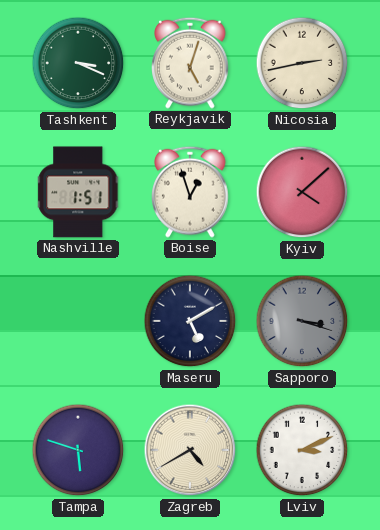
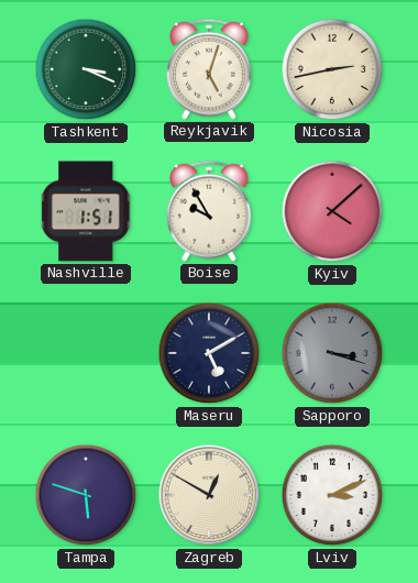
Boise: 12:57 -> 9:55
Zagreb: 4:40 -> 12:50
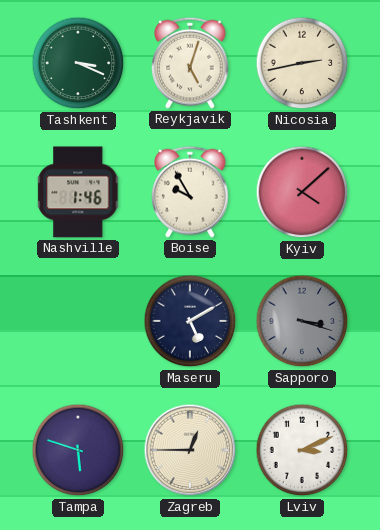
Nashville: 1:51 -> 1:46
Zagreb: 12:50 -> 12:45
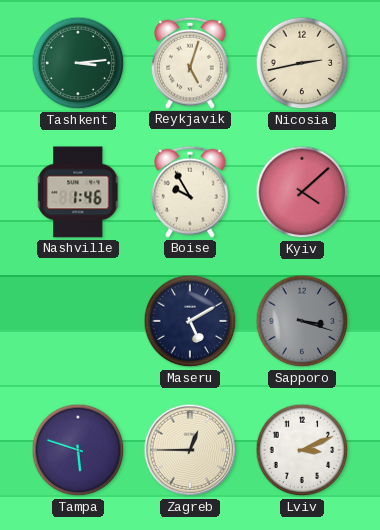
Tashkent: 3:19 -> 3:14
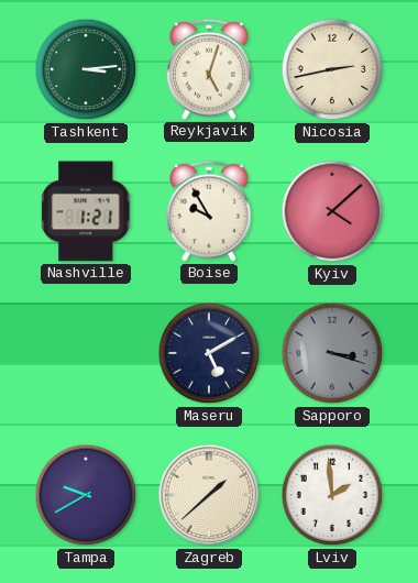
Nashville: 1:46 -> 1:21
Tampa: 5:48 -> 9:40
Zagreb: 12:45 -> 1:38
Lviv: 3:11 -> 1:59
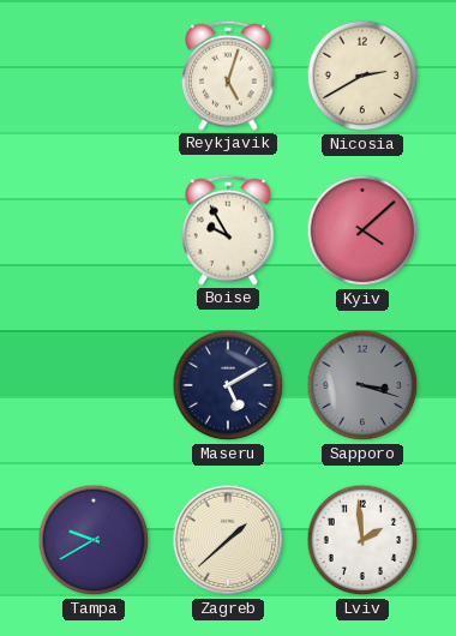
Tashkent: 3:14 -> none
Nicosia: 2:43 -> 2:40
Nashville: 1:21 -> none
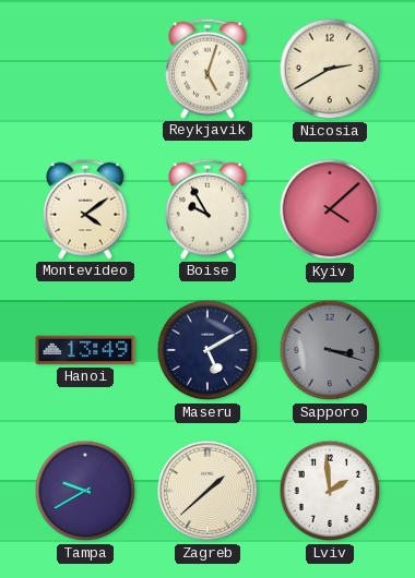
Montevideo: none -> 4:09
Hanoi: none -> 13:49
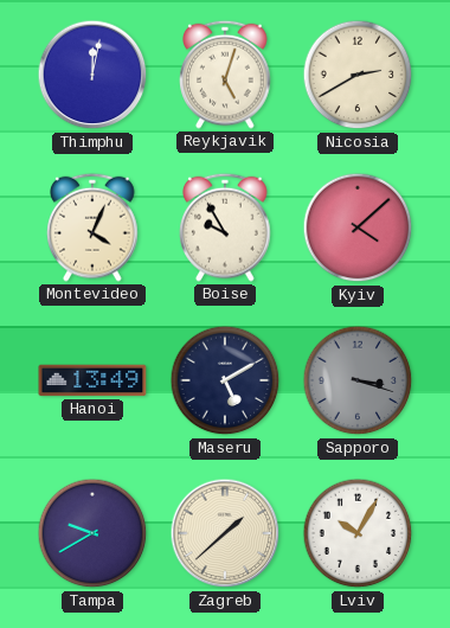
Thimphu: none -> 12:02
Montevideo: 4:09 -> 4:04
Lviv: 1:59 -> 10:05
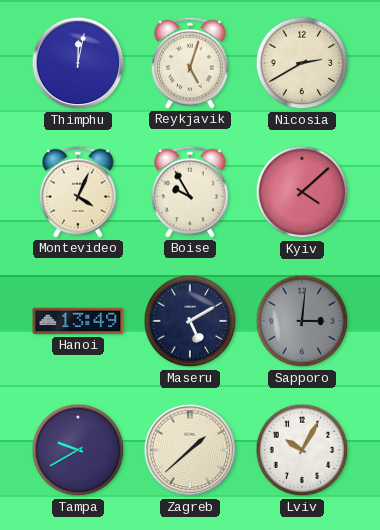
Sapporo: 3:18 -> 3:01
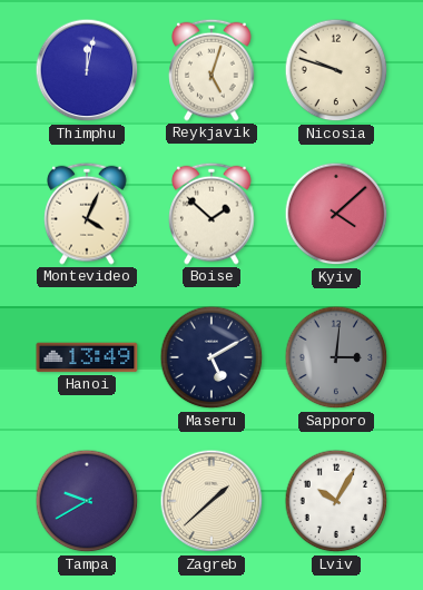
Nicosia: 2:40 -> 9:48
Boise: 9:55 -> 1:52
